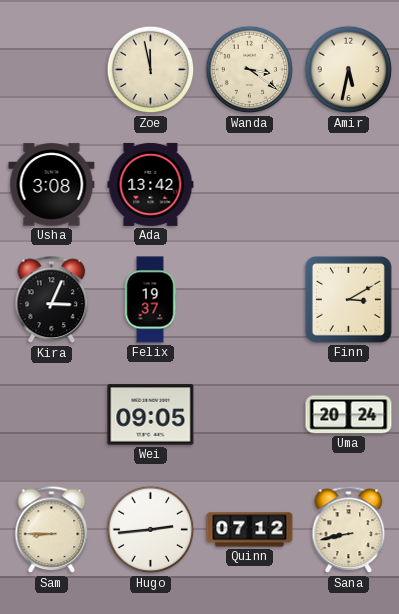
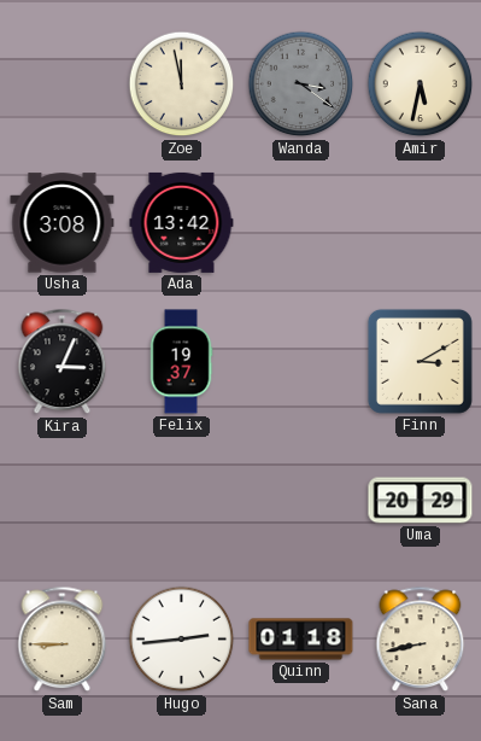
Wanda dial: cream -> grey
Wei: 09:05 -> none
Uma: 20:24 -> 20:29
Quinn: 07:12 -> 01:18
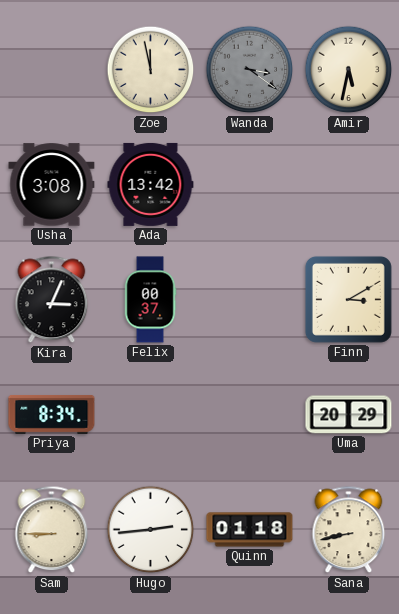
Felix: 19:37 -> 00:37
Priya: none -> 8:34
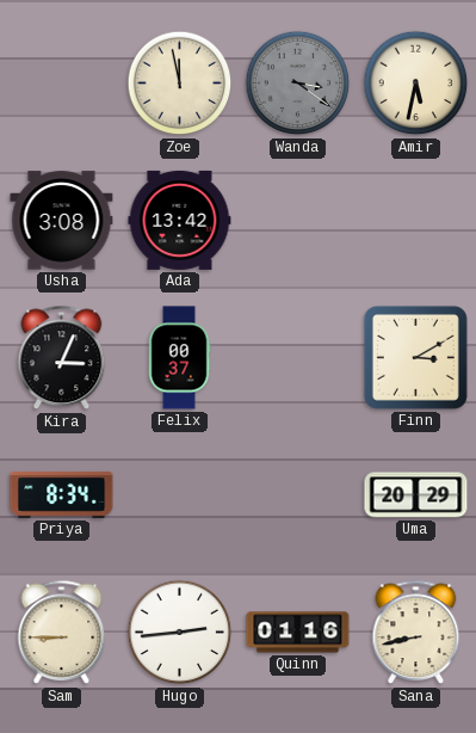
Quinn: 01:18 -> 01:16
